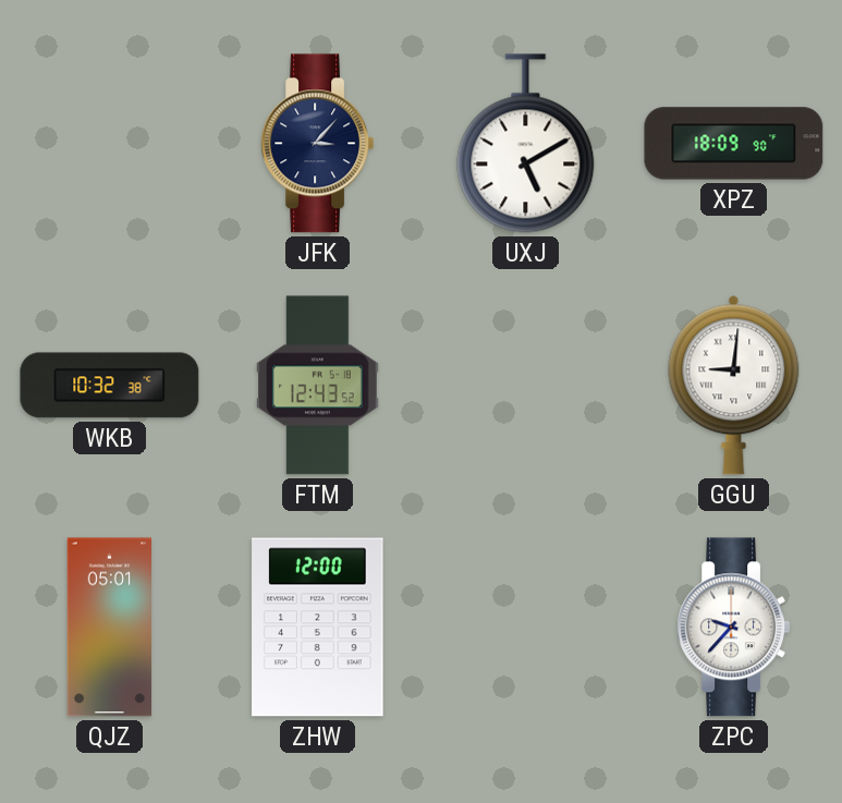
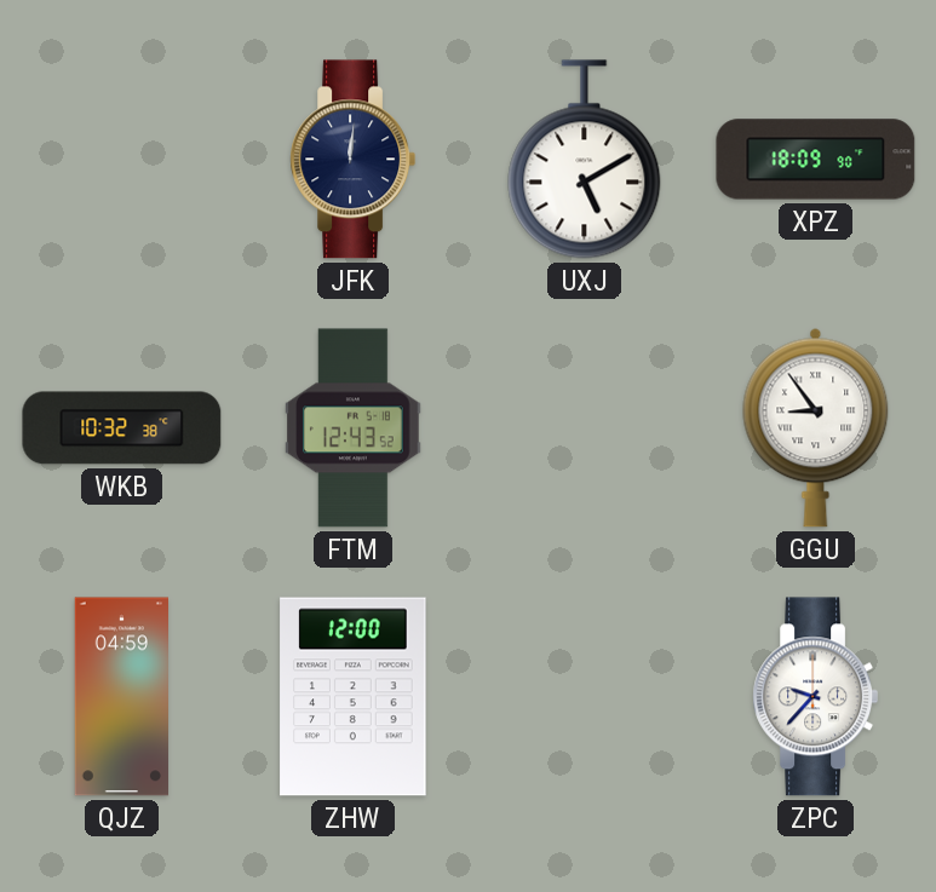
JFK: 3:07 -> 12:01
GGU: 9:01 -> 8:54
QJZ: 05:01 -> 04:59
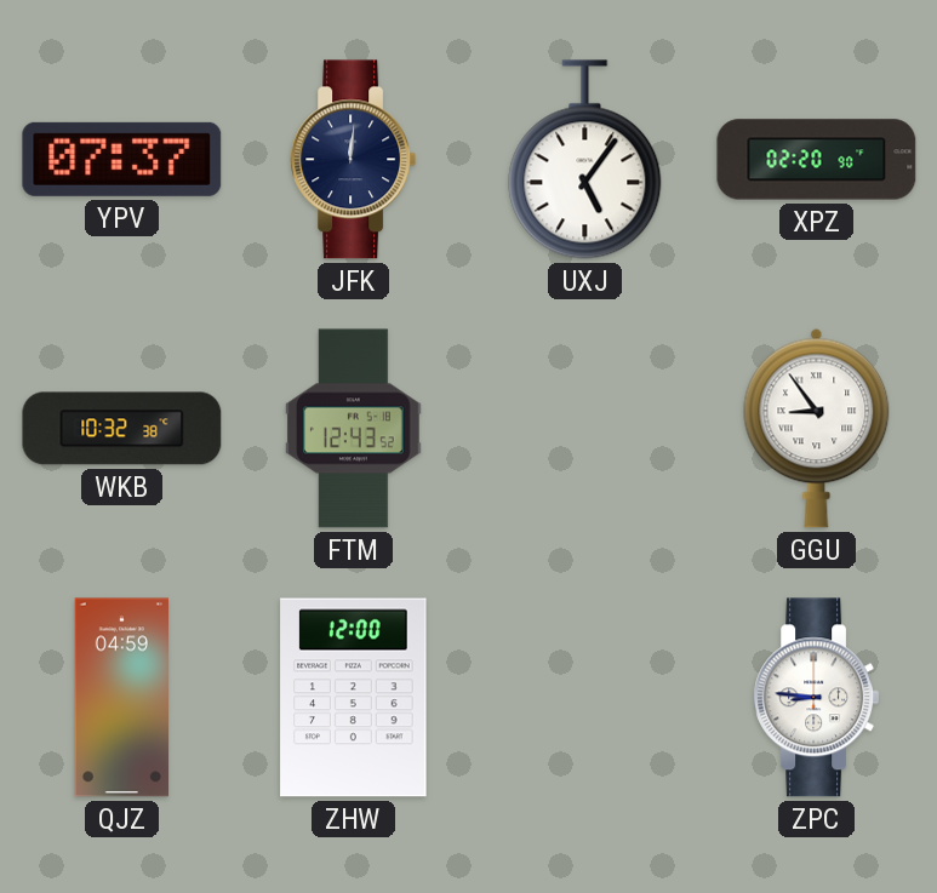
YPV: none -> 07:37
UXJ: 5:10 -> 5:06
XPZ: 18:09 -> 02:20
ZPC: 9:37 -> 8:46
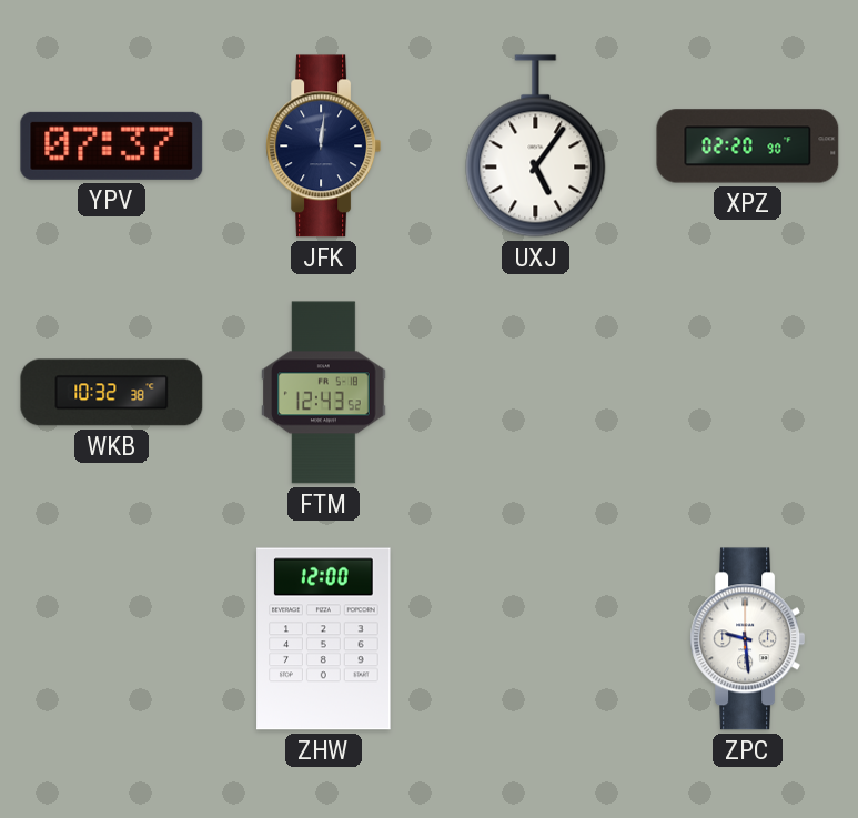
GGU: 8:54 -> none
QJZ: 04:59 -> none
ZPC: 8:46 -> 9:29
